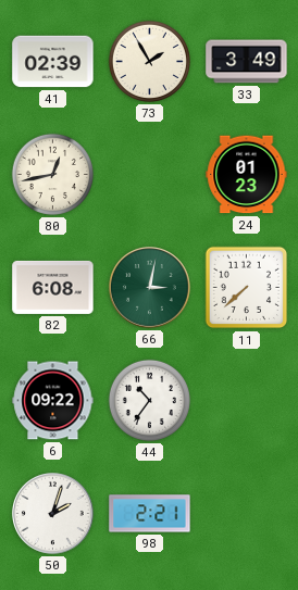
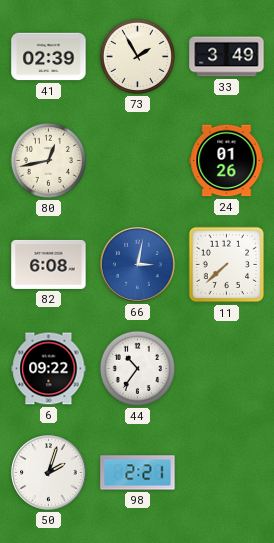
24: 01:23 -> 01:26
66 dial: green -> blue
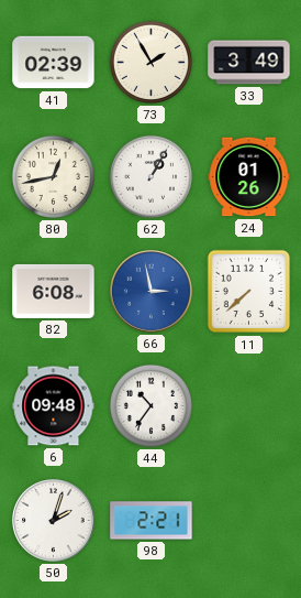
62: none -> 1:05
66: 3:02 -> 2:58
6: 09:22 -> 09:48
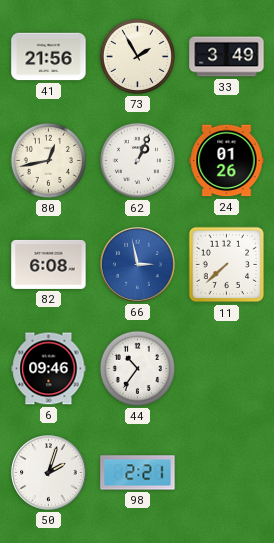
41: 02:39 -> 21:56
62: 1:05 -> 1:04
6: 09:48 -> 09:46
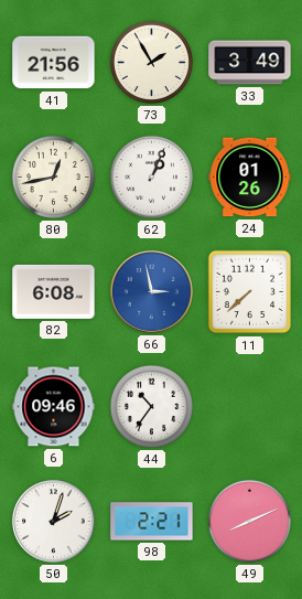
49: none -> 8:11
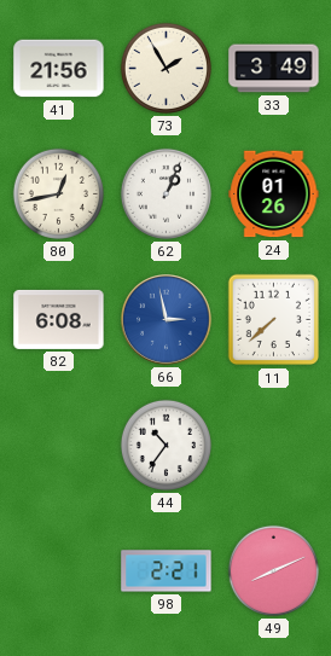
6: 09:46 -> none
50: 2:03 -> none
